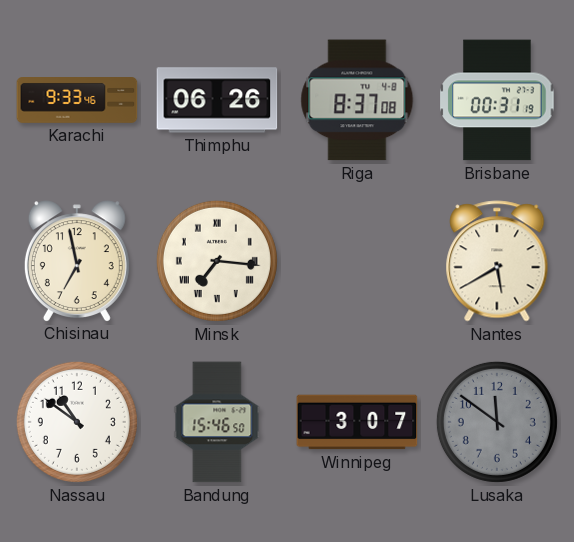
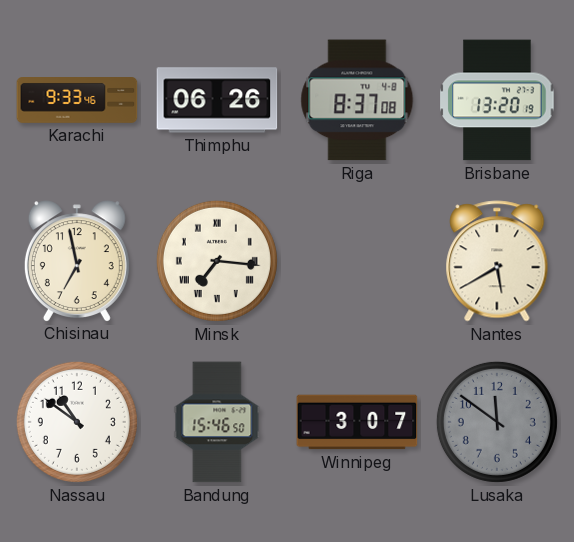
Brisbane: 00:31 -> 13:20
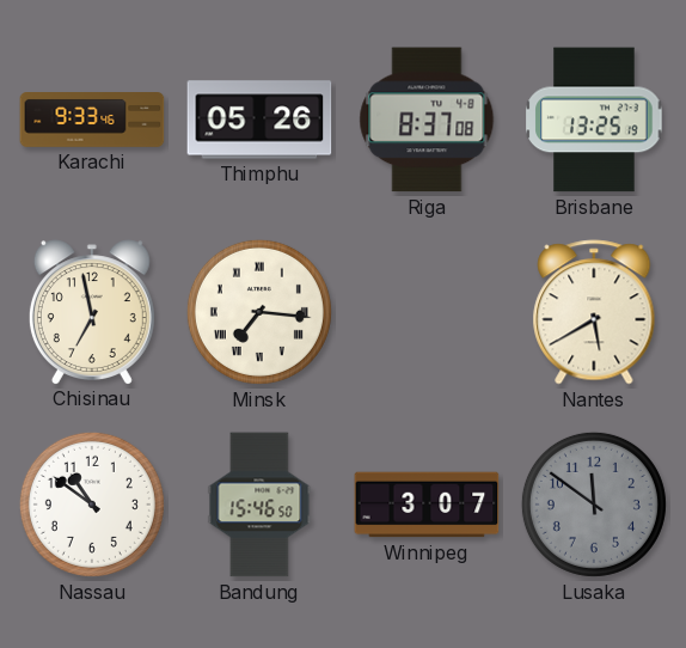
Thimphu: 06:26 -> 05:26
Brisbane: 13:20 -> 13:25
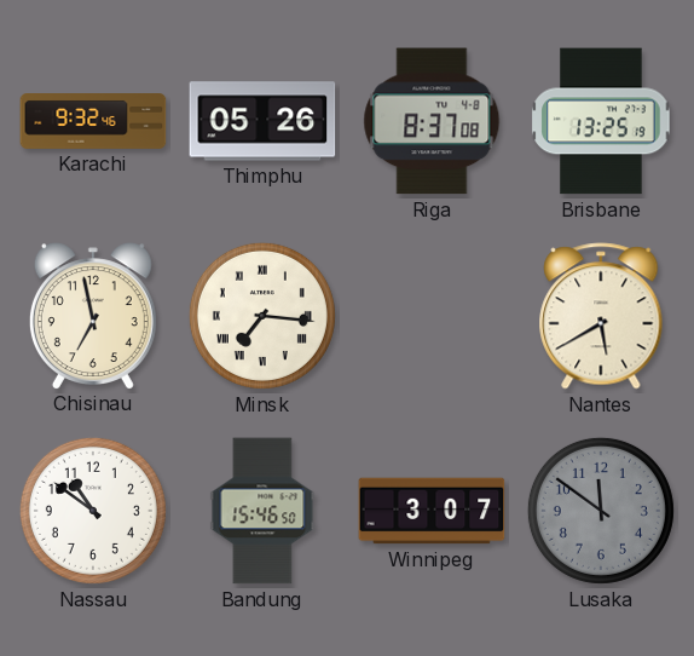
Karachi: 9:33 -> 9:32
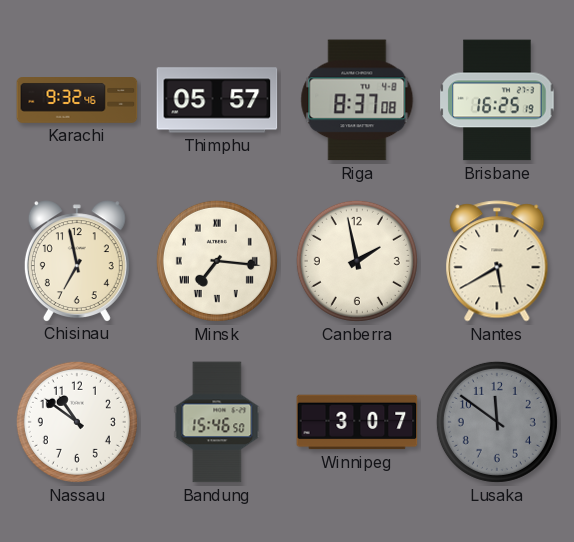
Thimphu: 05:26 -> 05:57
Brisbane: 13:25 -> 16:25
Canberra: none -> 1:58
